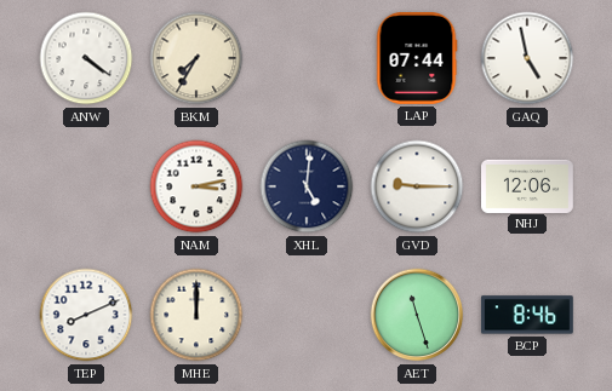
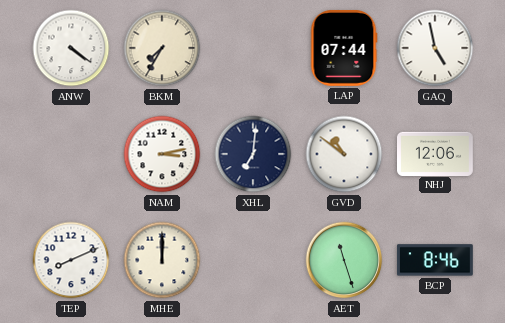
XHL: 5:01 -> 7:01
GVD: 9:15 -> 10:51
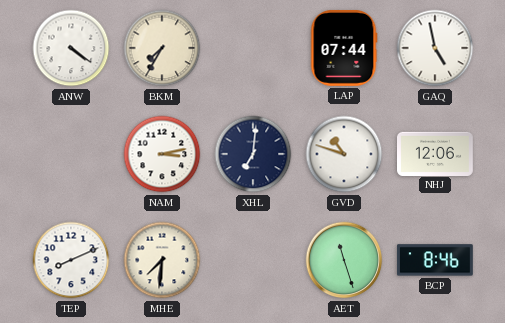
GVD: 10:51 -> 10:48
MHE: 12:00 -> 7:31
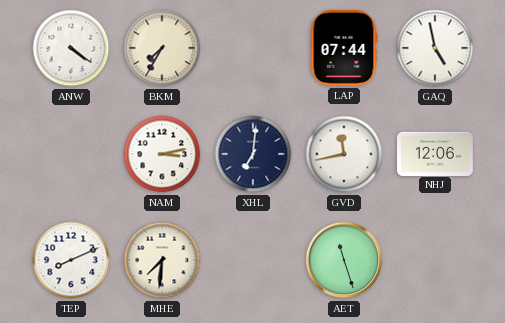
GVD: 10:48 -> 11:43
BCP: 8:46 -> none
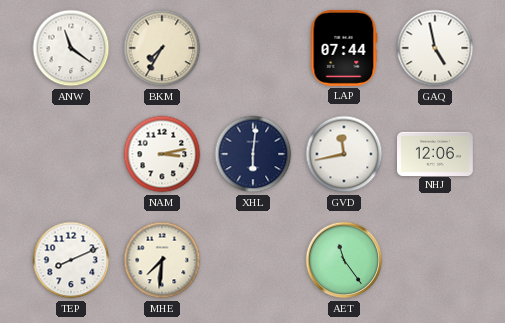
ANW: 4:21 -> 11:21
XHL: 7:01 -> 6:01
AET: 11:27 -> 11:24
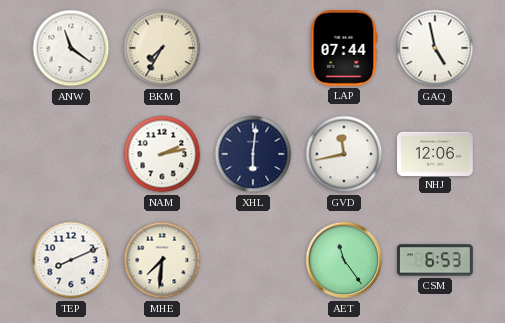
NAM: 3:13 -> 2:13
CSM: none -> 6:53
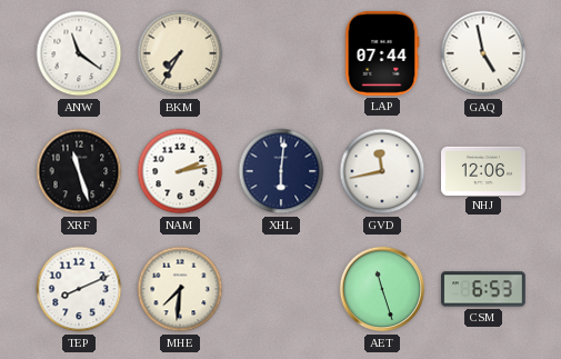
XRF: none -> 11:27
AET: 11:24 -> 11:27
